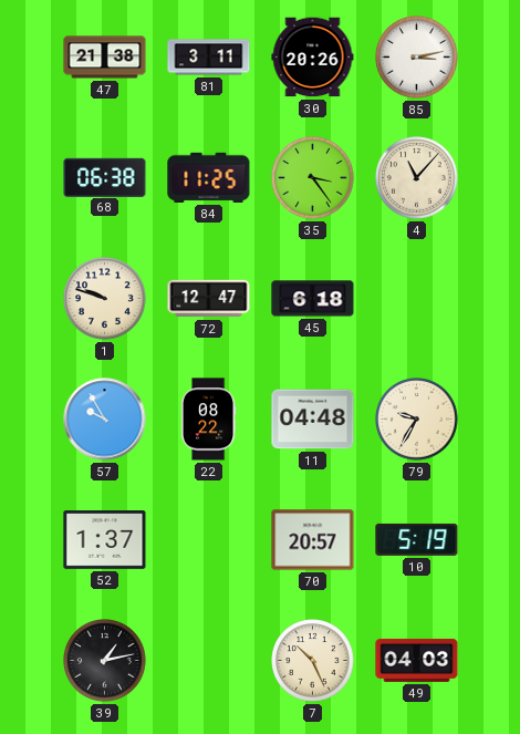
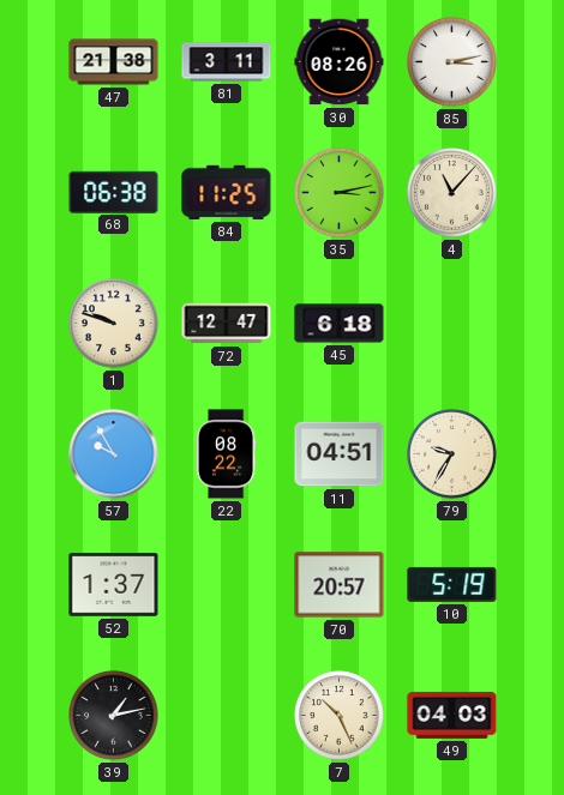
30: 20:26 -> 08:26
35: 3:24 -> 3:13
11: 04:48 -> 04:51
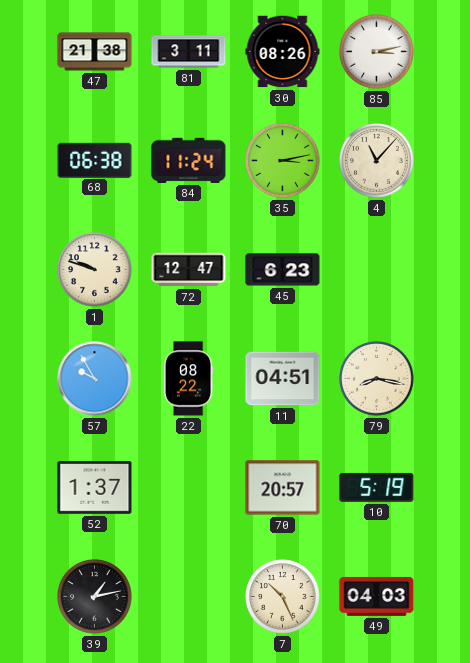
84: 11:25 -> 11:24
45: 6:18 -> 6:23
79: 9:35 -> 8:17
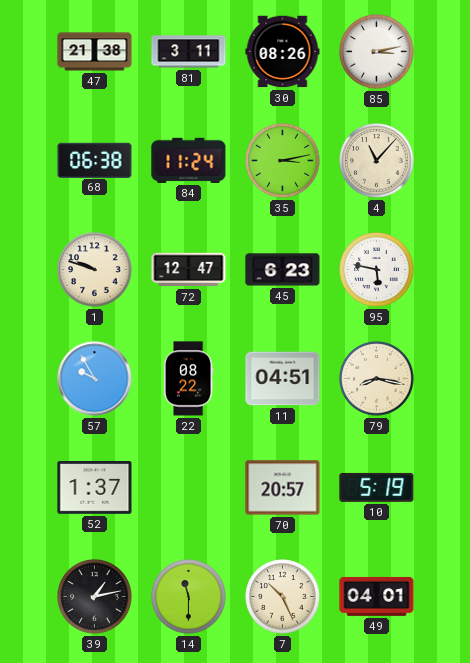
95: none -> 5:47
14: none -> 11:30
49: 04:03 -> 04:01
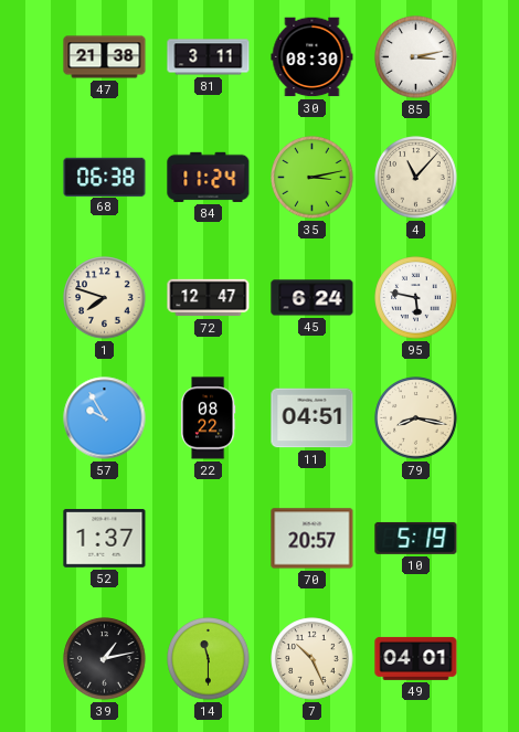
30: 08:26 -> 08:30
1: 9:48 -> 7:48
45: 6:23 -> 6:24
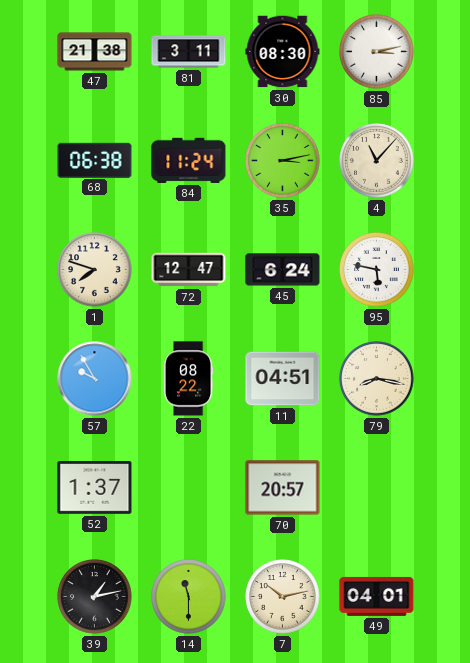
10: 5:19 -> none
7: 10:26 -> 10:13
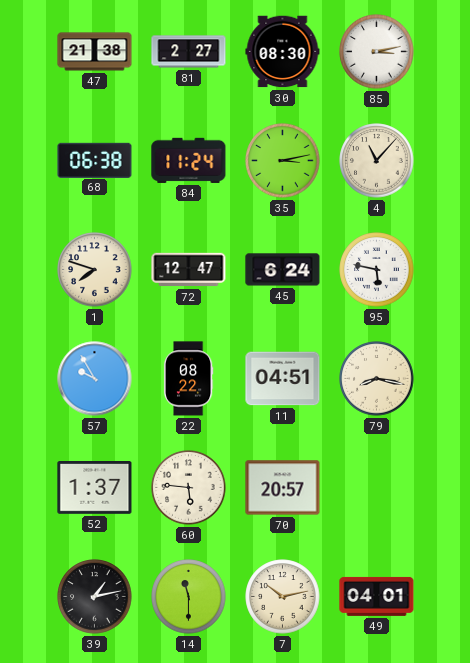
81: 3:11 -> 2:27
60: none -> 5:46
